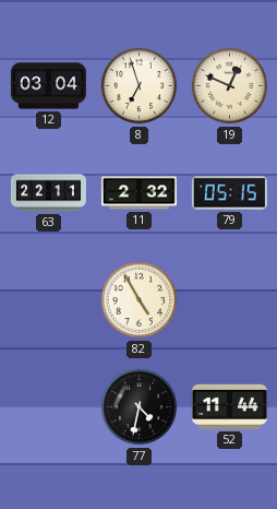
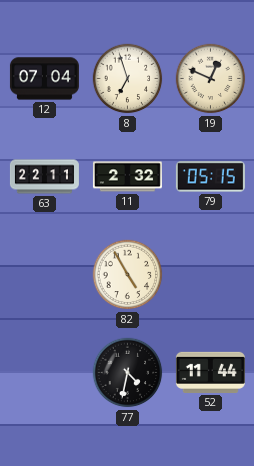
12: 03:04 -> 07:04
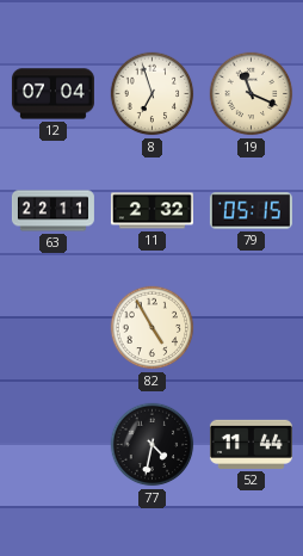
19: 12:49 -> 11:19
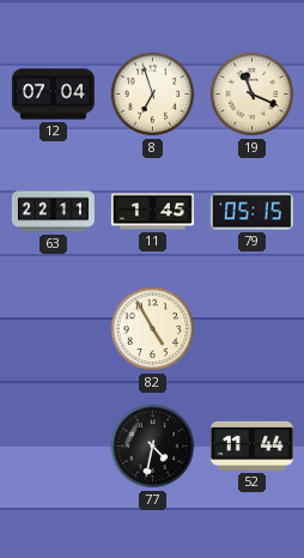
11: 2:32 -> 1:45
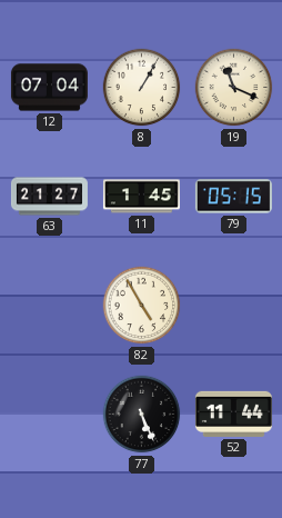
8: 6:57 -> 1:05
63: 22:11 -> 21:27
77: 4:32 -> 5:26
